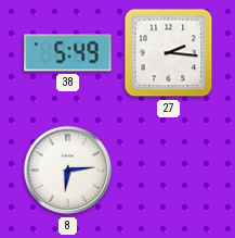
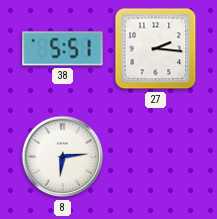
38: 5:49 -> 5:51
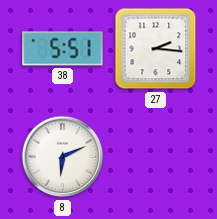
8: 6:14 -> 6:11
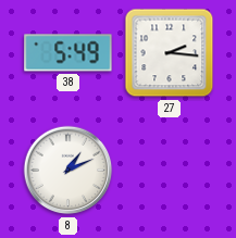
38: 5:51 -> 5:49
8: 6:11 -> 1:11
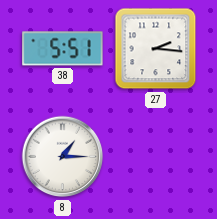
38: 5:49 -> 5:51
8: 1:11 -> 1:15
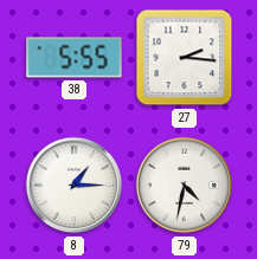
38: 5:51 -> 5:55
79: none -> 4:32
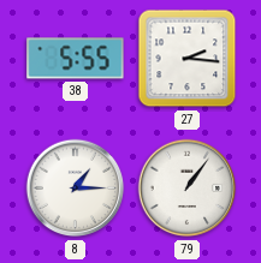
79: 4:32 -> 1:06
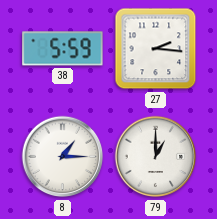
38: 5:55 -> 5:59
79: 1:06 -> 1:00
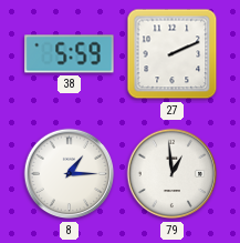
27: 2:16 -> 2:11
79: 1:00 -> 12:59
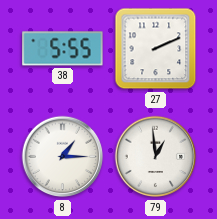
38: 5:59 -> 5:55
